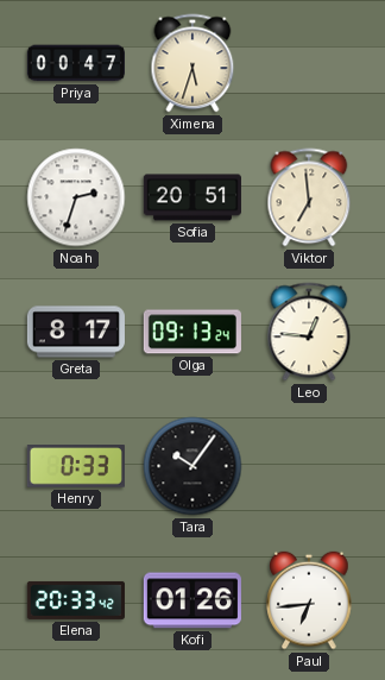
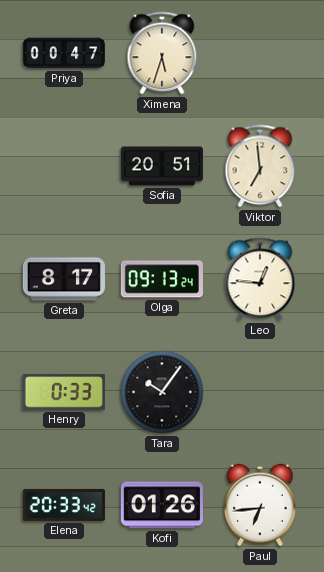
Noah: 2:33 -> none
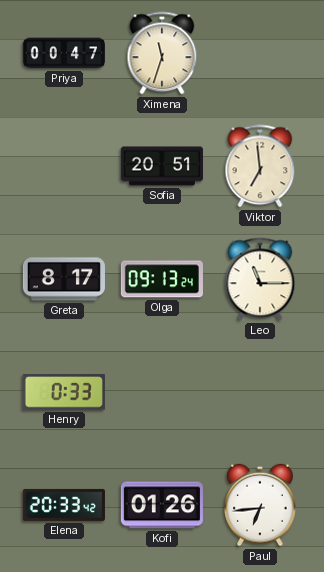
Ximena: 5:33 -> 11:33
Leo: 12:46 -> 11:15
Tara: 10:06 -> none
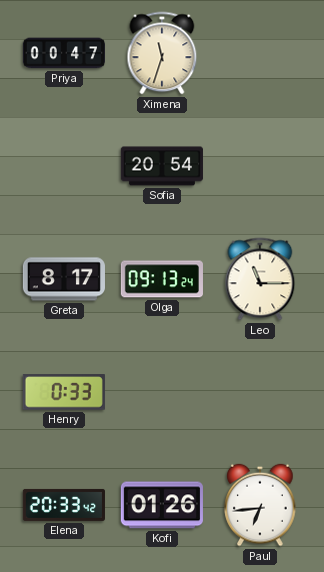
Sofia: 20:51 -> 20:54
Viktor: 6:59 -> none
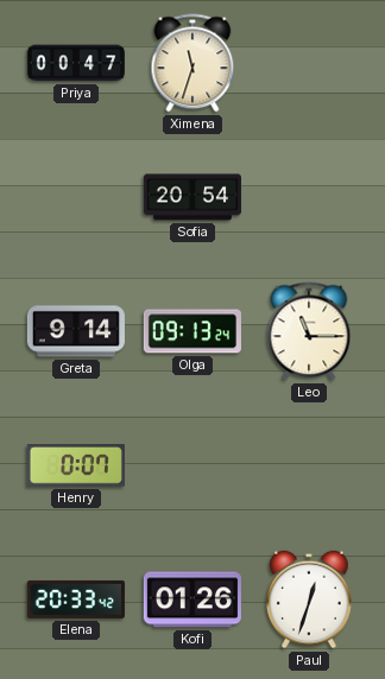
Greta: 8:17 -> 9:14
Henry: 0:33 -> 0:07
Paul: 6:44 -> 12:33
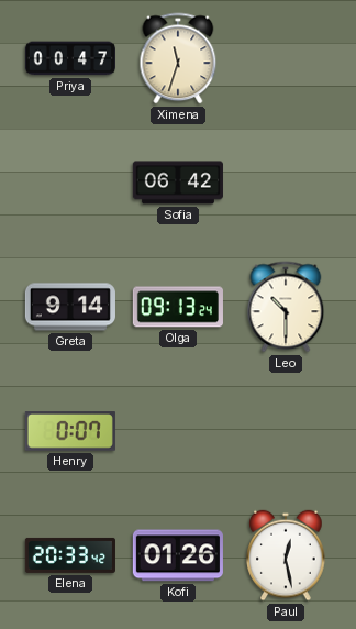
Sofia: 20:54 -> 06:42
Leo: 11:15 -> 10:30
Paul: 12:33 -> 12:28
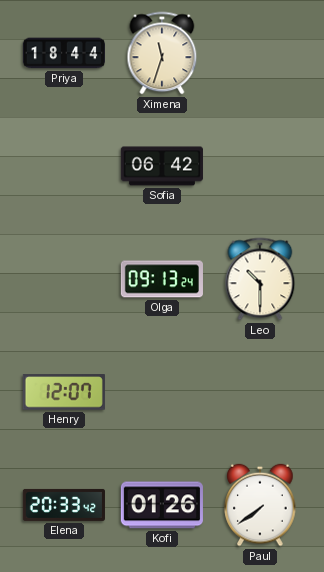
Priya: 00:47 -> 18:44
Greta: 9:14 -> none
Henry: 0:07 -> 12:07
Paul: 12:28 -> 7:39
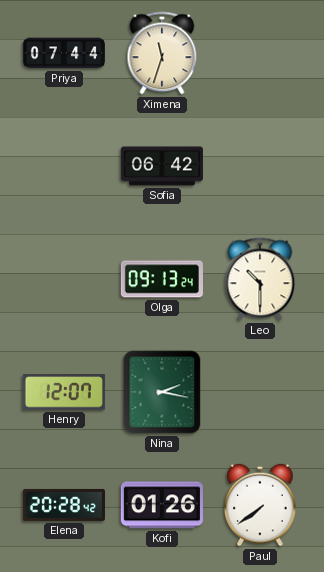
Priya: 18:44 -> 07:44
Nina: none -> 2:17
Elena: 20:33 -> 20:28
